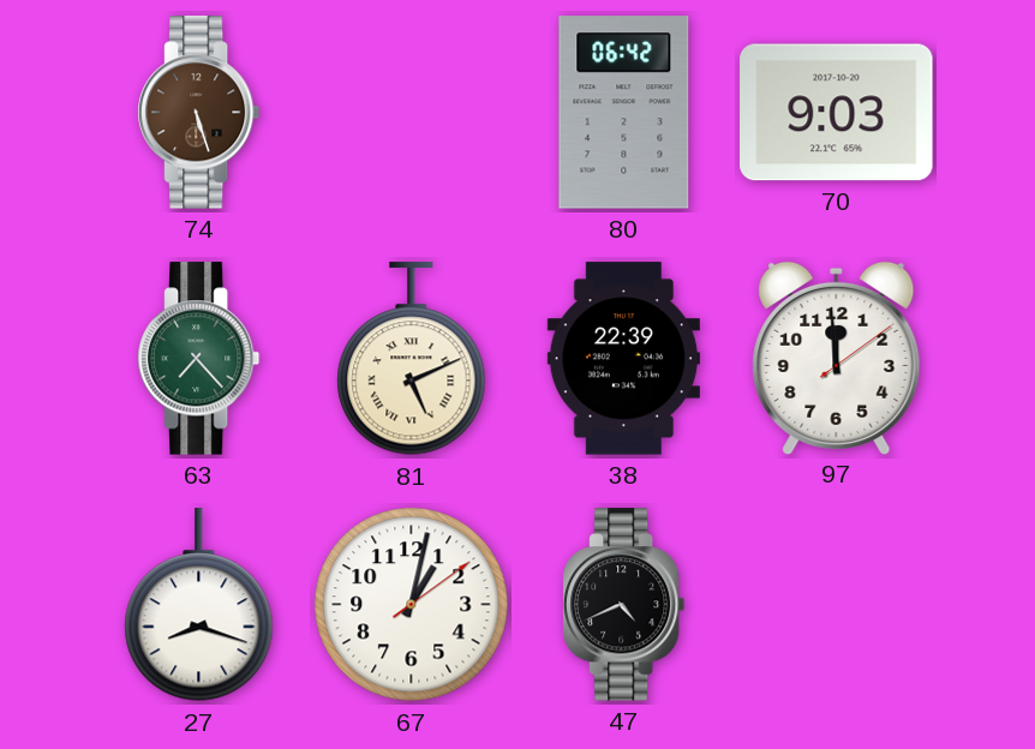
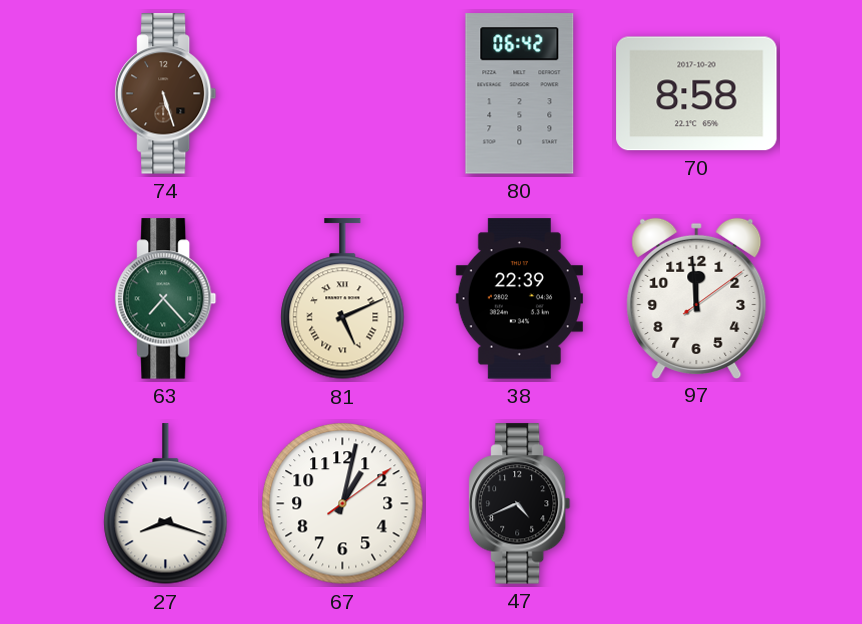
70: 9:03 -> 8:58
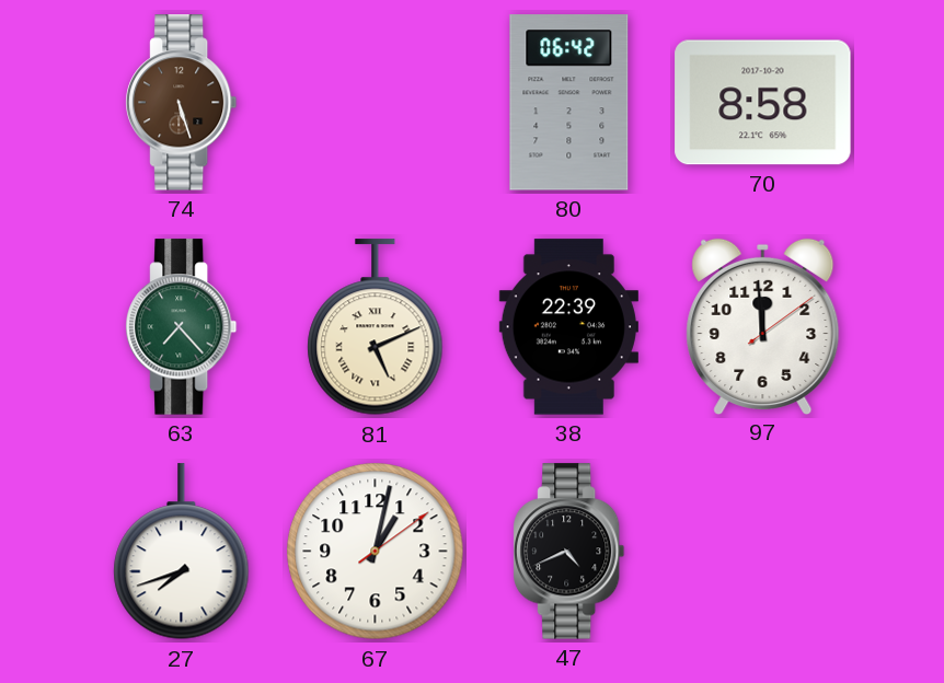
27: 8:18 -> 7:42
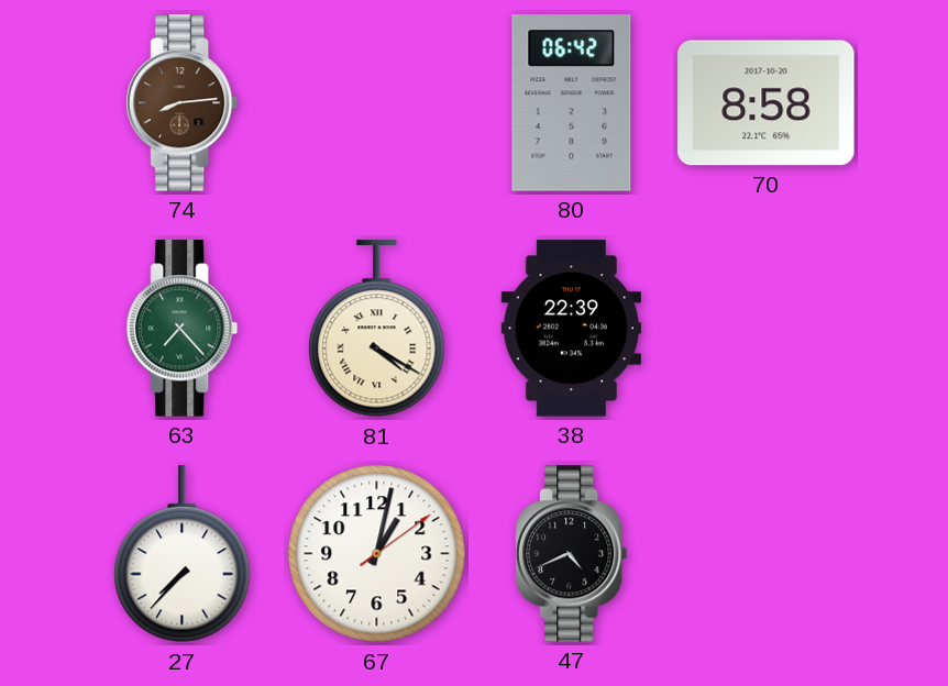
74: 5:27 -> 8:14
81: 5:11 -> 4:20
97: 11:59 -> none
27: 7:42 -> 7:37
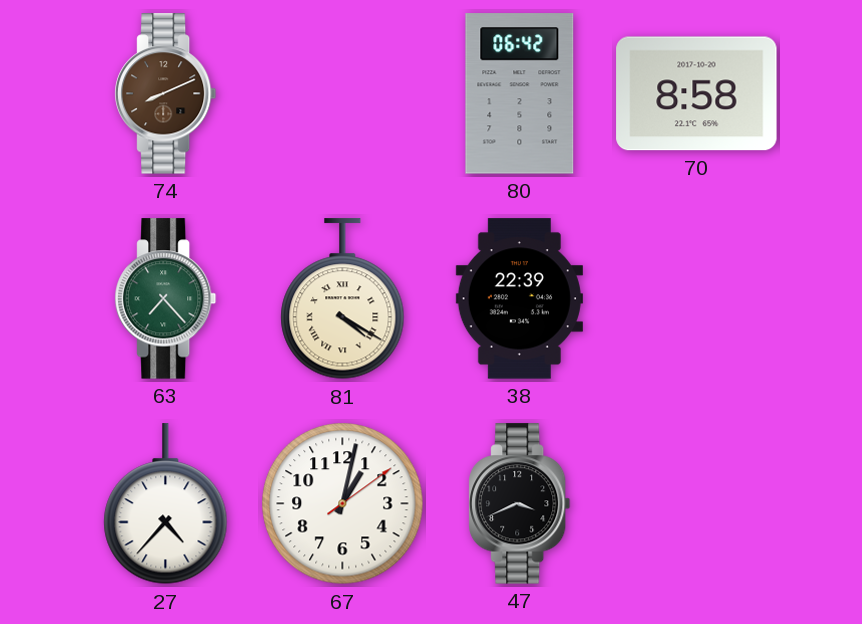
74: 8:14 -> 8:11
27: 7:37 -> 4:37
47: 4:41 -> 3:41
